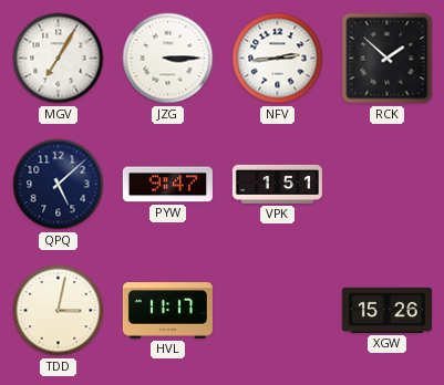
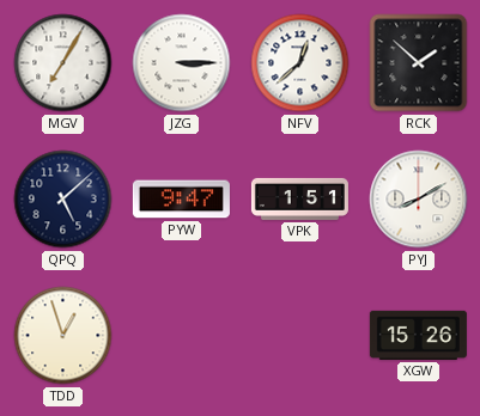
NFV: 2:44 -> 12:38
PYJ: none -> 8:10
TDD: 3:02 -> 12:57
HVL: 11:17 -> none
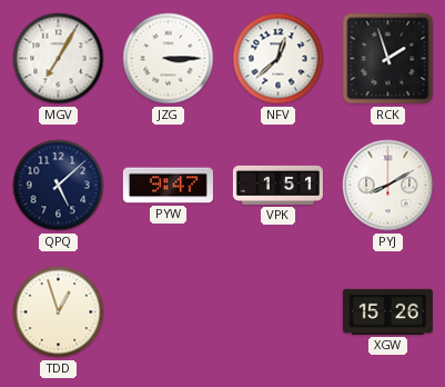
RCK: 1:52 -> 1:57
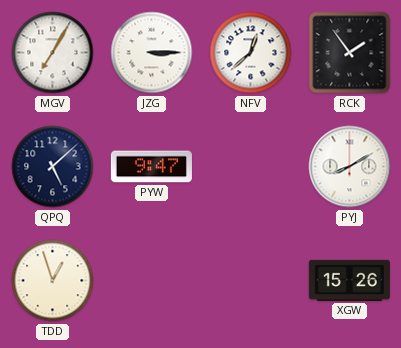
RCK: 1:57 -> 1:54
VPK: 1:51 -> none
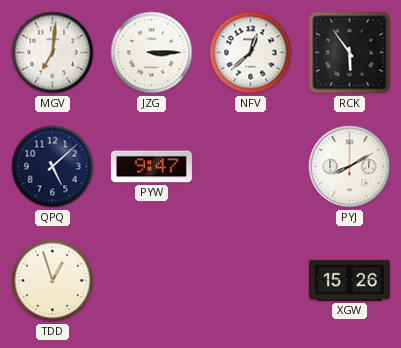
MGV: 7:05 -> 7:01
RCK: 1:54 -> 5:54
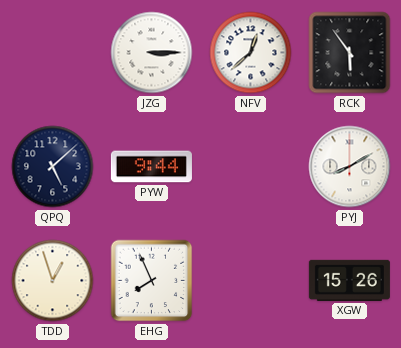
MGV: 7:01 -> none
PYW: 9:47 -> 9:44
EHG: none -> 7:56
